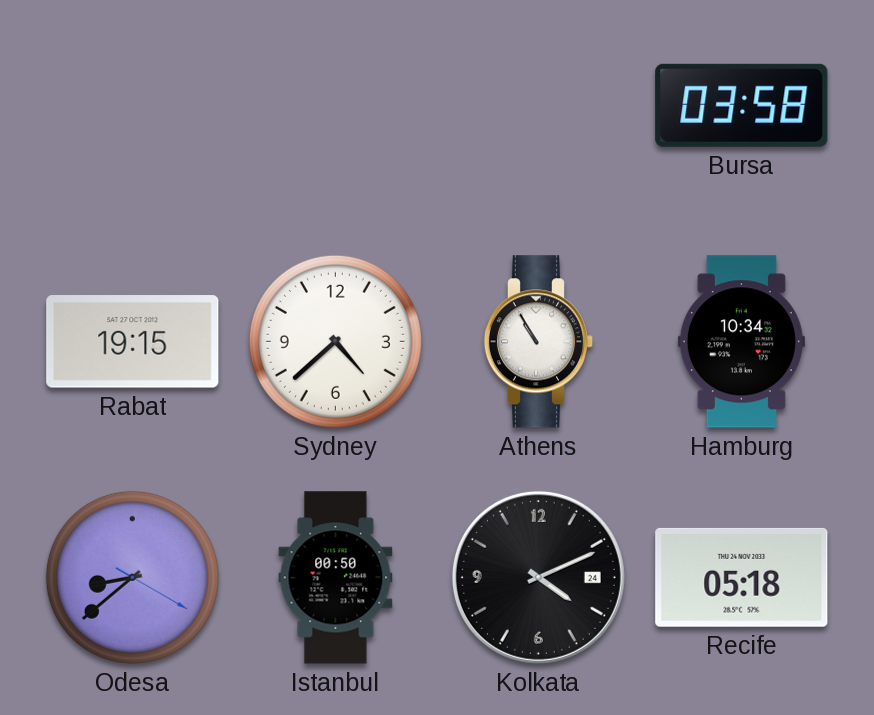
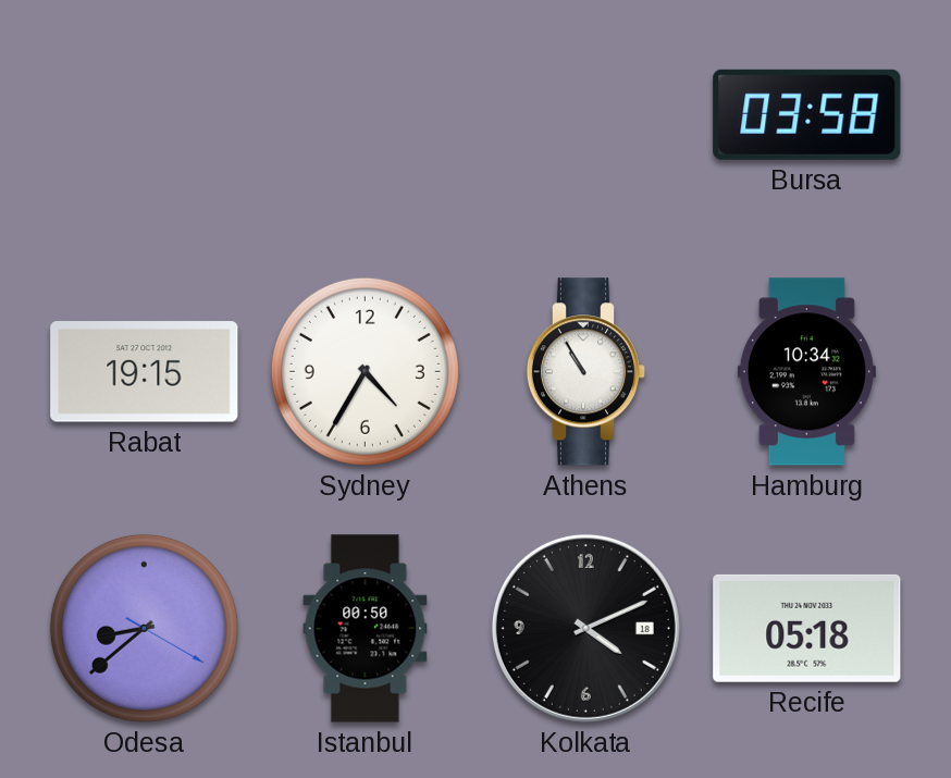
Sydney: 4:38 -> 4:35
Kolkata date: 24 -> 18
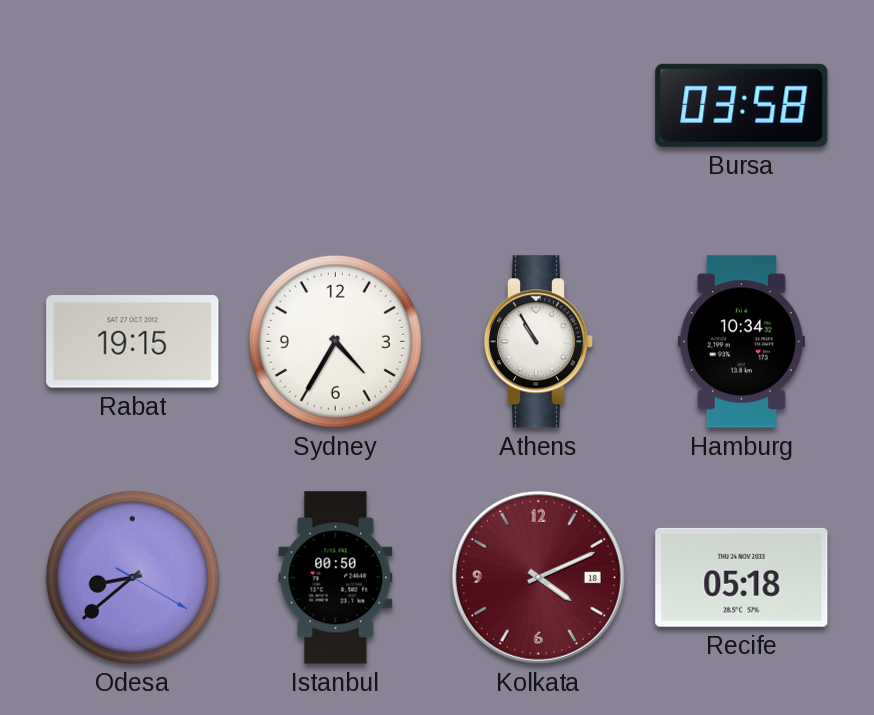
Kolkata dial: black -> burgundy
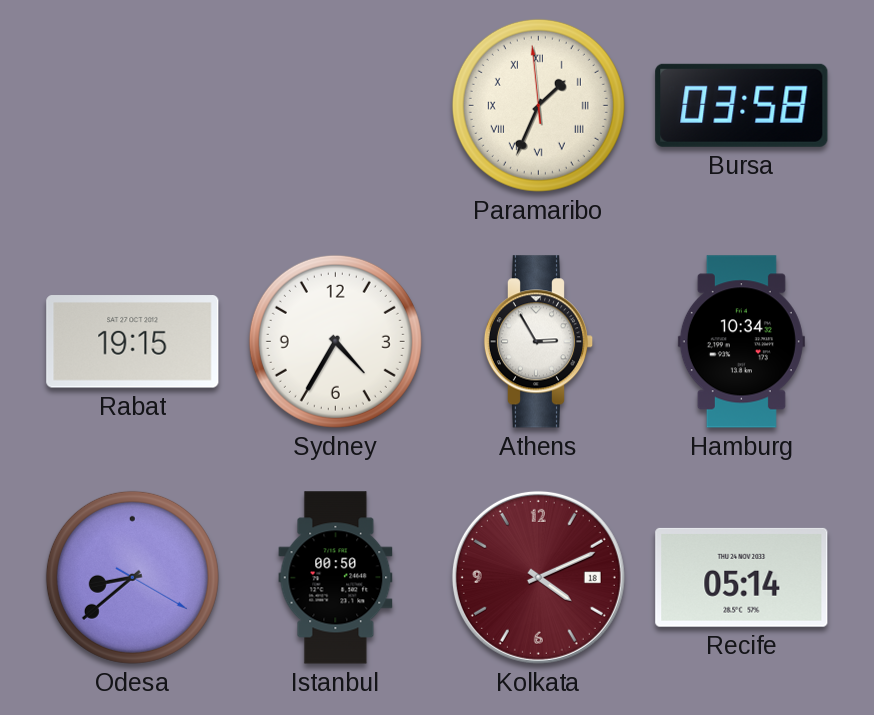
Paramaribo: none -> 1:33
Athens: 10:55 -> 2:55
Recife: 05:18 -> 05:14
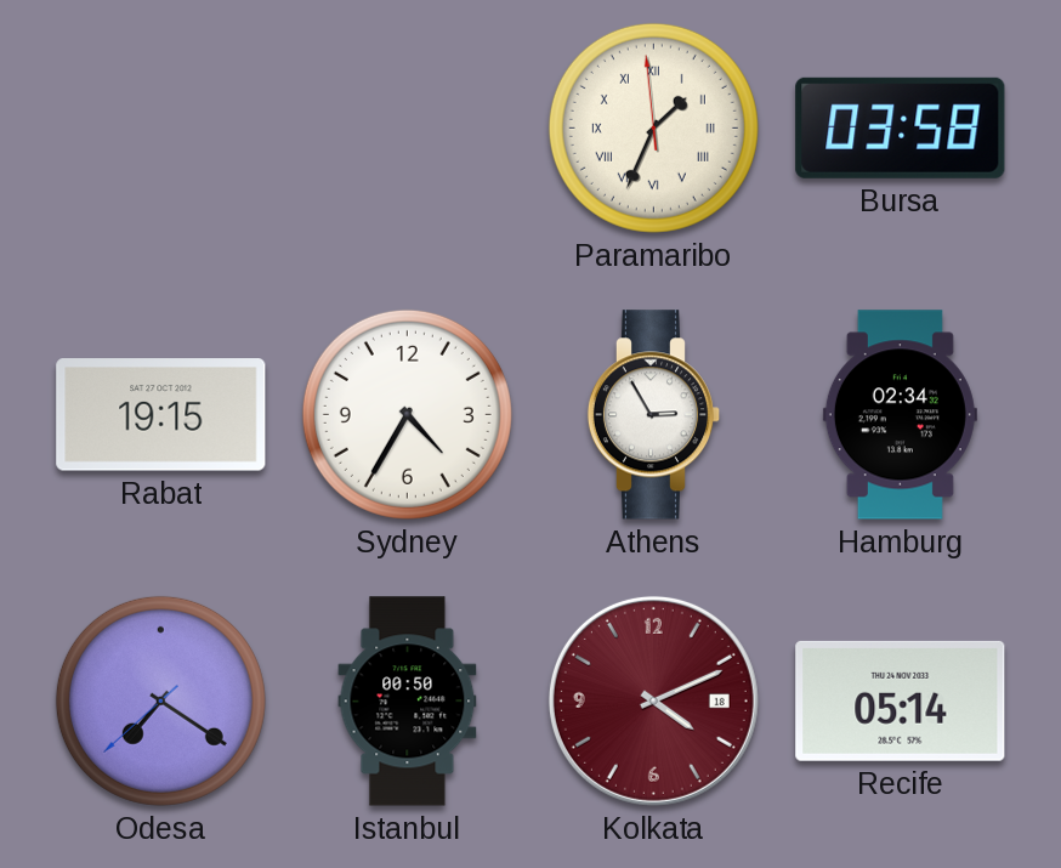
Hamburg: 10:34 -> 02:34
Odesa: 8:38 -> 7:20
